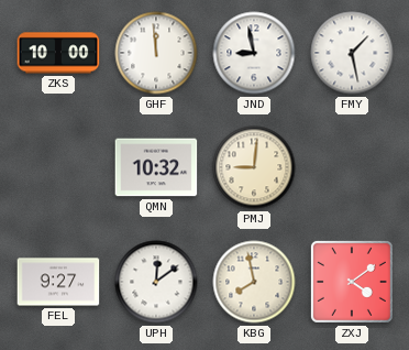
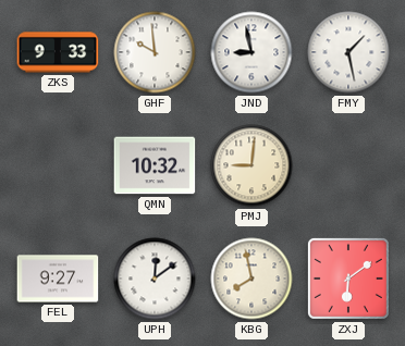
ZKS: 10:00 -> 9:33
GHF: 11:59 -> 9:59
ZXJ: 4:09 -> 6:09
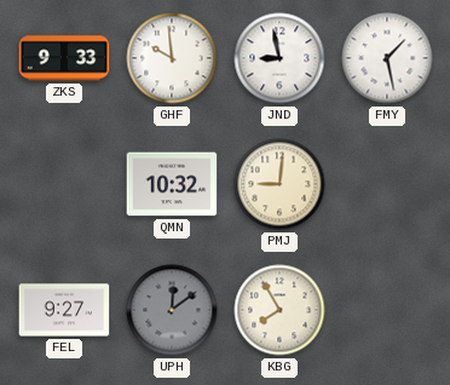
UPH dial: white -> grey
KBG: 7:58 -> 7:55
ZXJ: 6:09 -> none
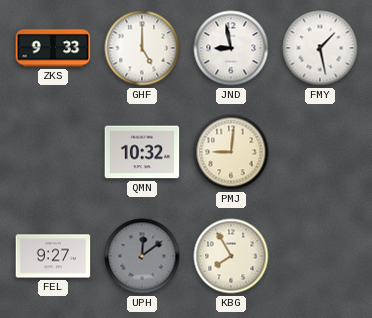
GHF: 9:59 -> 5:00
